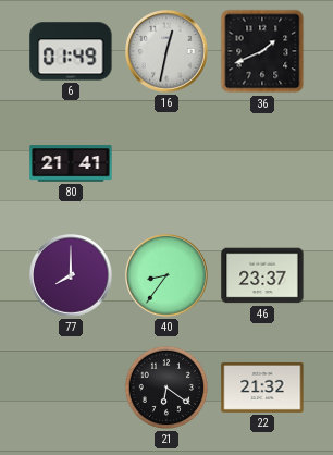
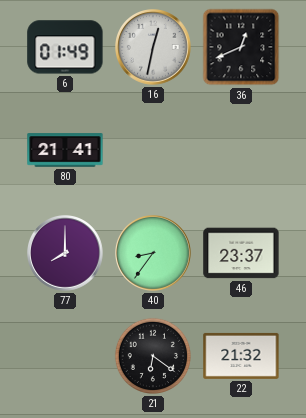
36: 1:41 -> 12:41
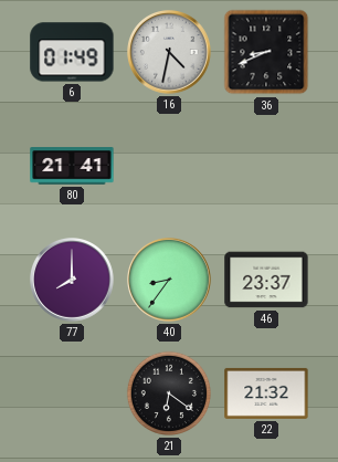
16: 12:32 -> 4:32
36: 12:41 -> 8:41
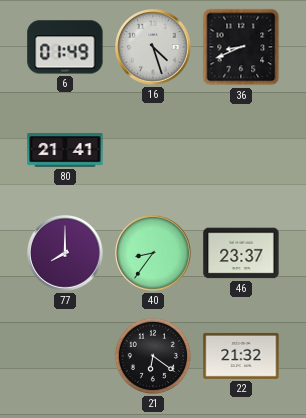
16: 4:32 -> 4:27
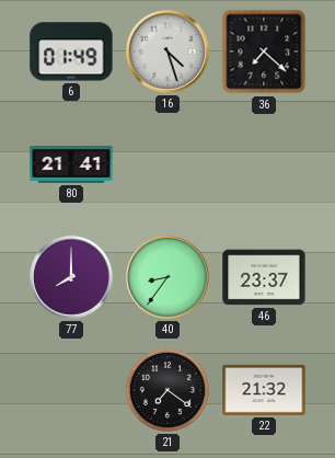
36: 8:41 -> 7:22
21: 6:21 -> 7:21
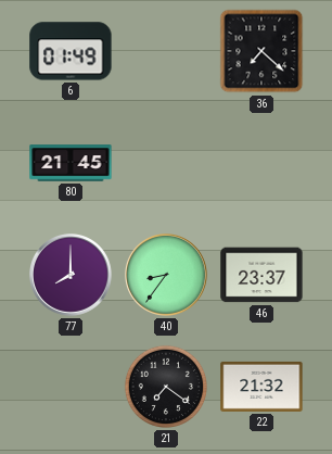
16: 4:27 -> none
80: 21:41 -> 21:45
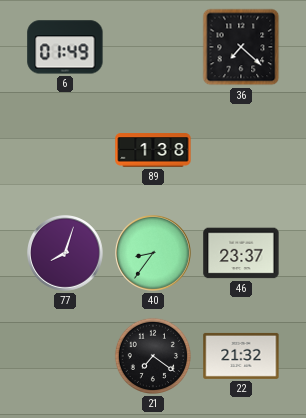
80: 21:45 -> none
89: none -> 1:38
77: 8:00 -> 8:03
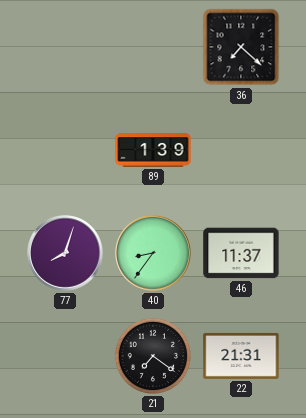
6: 01:49 -> none
89: 1:38 -> 1:39
46: 23:37 -> 11:37
22: 21:32 -> 21:31
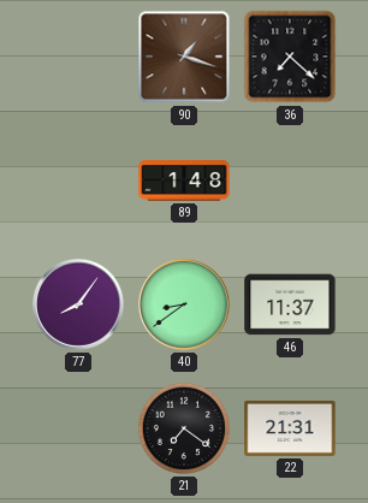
90: none -> 1:18
89: 1:39 -> 1:48
77: 8:03 -> 8:06
40: 8:36 -> 8:39
